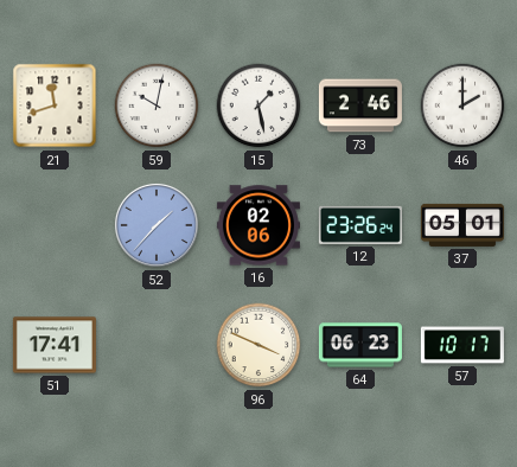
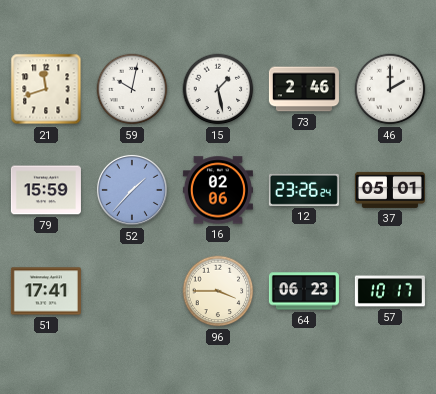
79: none -> 15:59
96: 3:49 -> 3:45
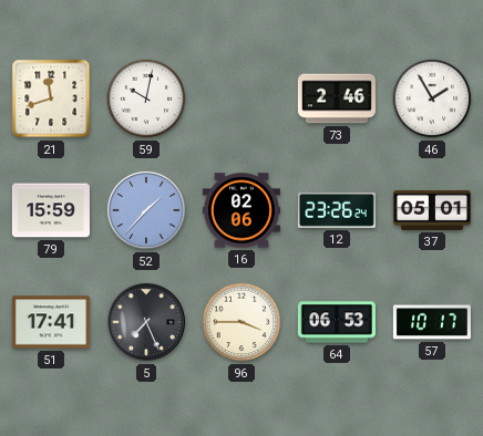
15: 1:28 -> none
46: 2:00 -> 1:55
5: none -> 7:26
64: 06:23 -> 06:53
